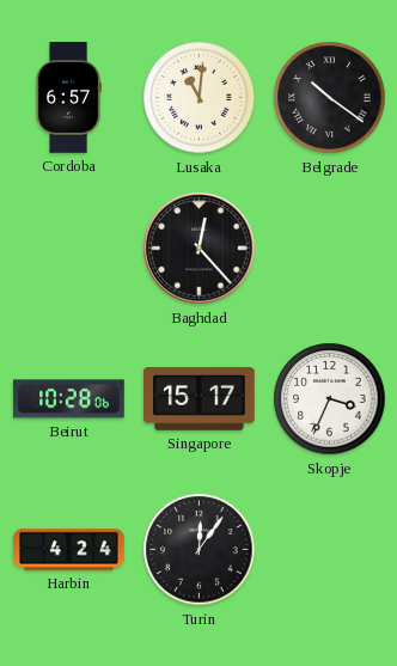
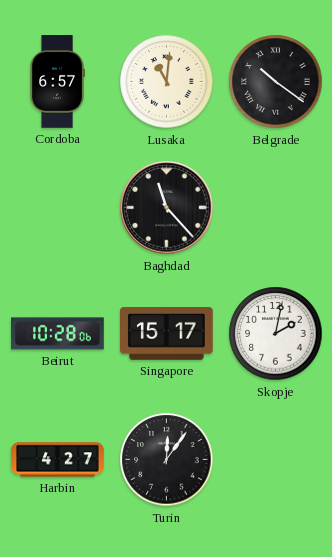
Baghdad: 12:23 -> 11:23
Skopje: 3:34 -> 2:02
Harbin: 4:24 -> 4:27
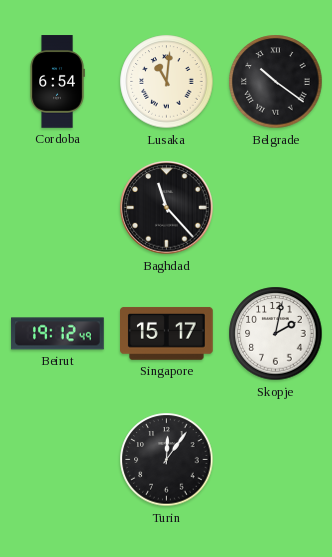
Cordoba: 6:57 -> 6:54
Beirut: 10:28 -> 19:12
Harbin: 4:27 -> none
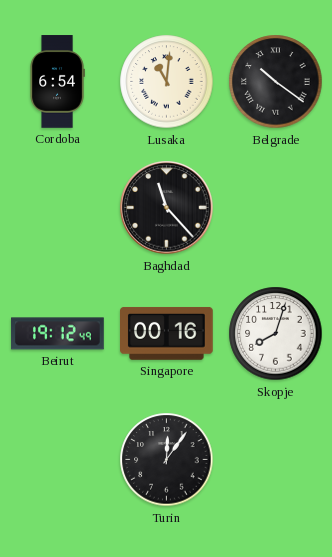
Singapore: 15:17 -> 00:16
Skopje: 2:02 -> 8:03
